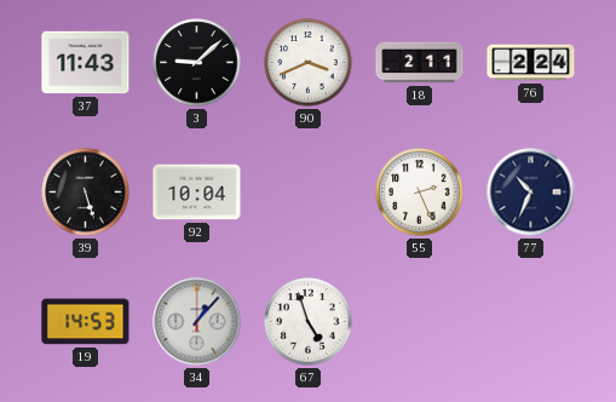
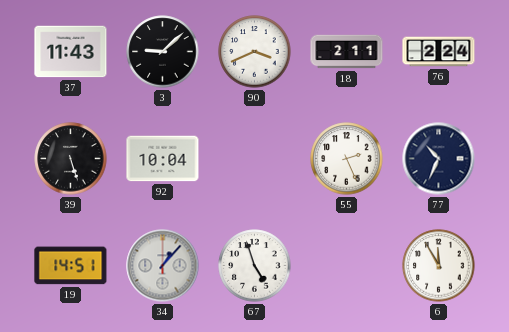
19: 14:53 -> 14:51
6: none -> 11:55
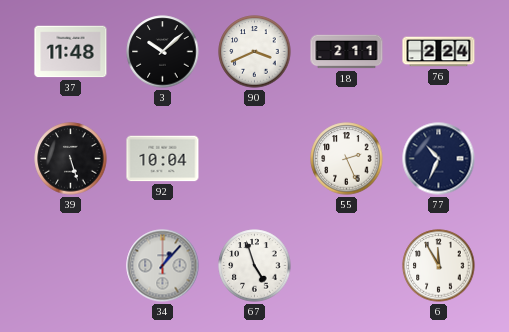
37: 11:43 -> 11:48
3: 9:08 -> 10:08
19: 14:51 -> none
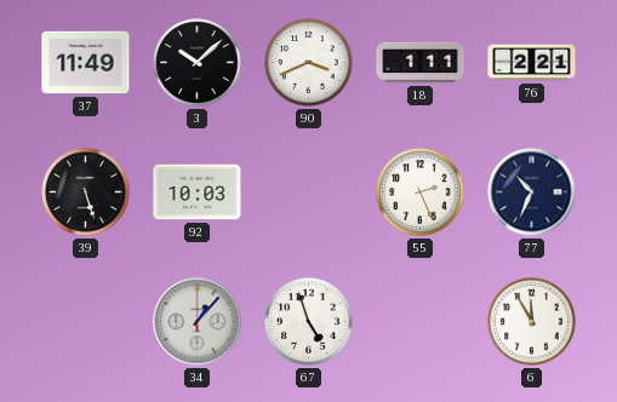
37: 11:48 -> 11:49
18: 2:11 -> 1:11
76: 2:24 -> 2:21
92: 10:04 -> 10:03
